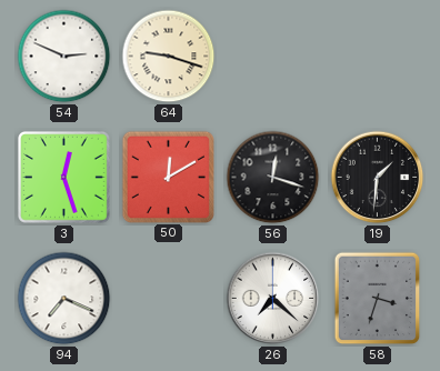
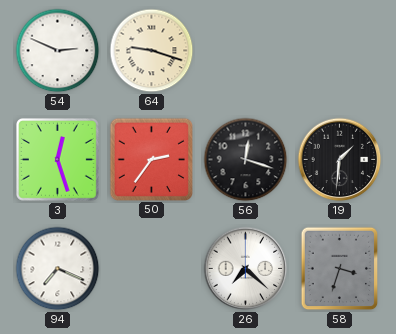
50: 12:10 -> 2:36
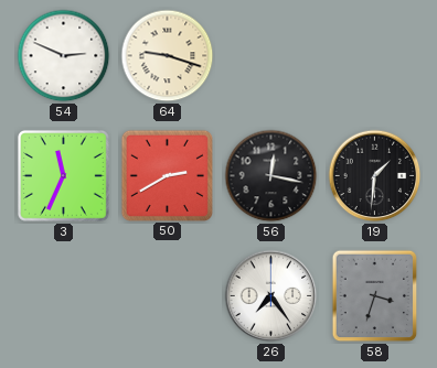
3: 12:27 -> 11:34
50: 2:36 -> 2:40
56: 12:18 -> 12:17
94: 7:19 -> none
26: 7:22 -> 7:24
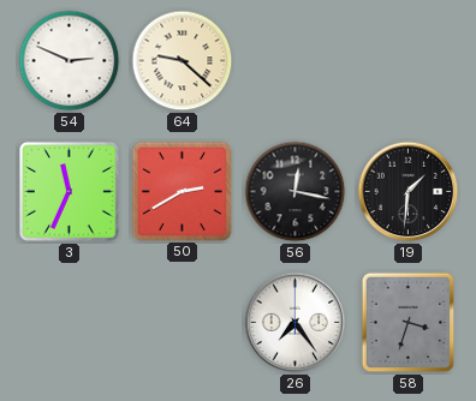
64: 9:18 -> 9:22
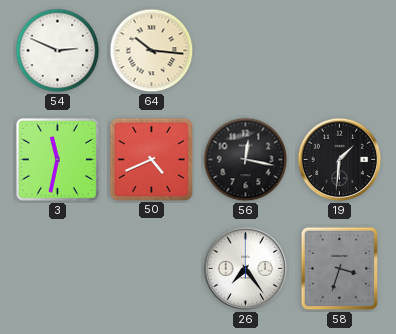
64: 9:22 -> 10:16
3: 11:34 -> 11:32
50: 2:40 -> 4:41
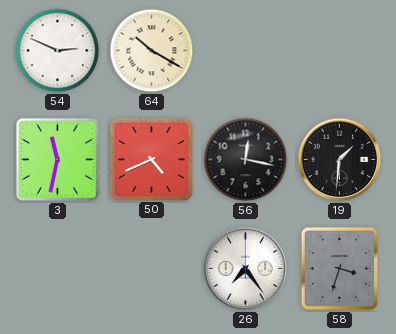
64: 10:16 -> 10:20
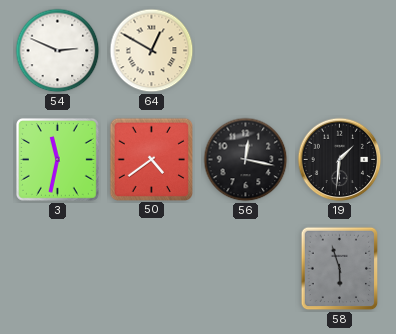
64: 10:20 -> 12:50
50: 4:41 -> 4:39
26: 7:24 -> none
58: 3:33 -> 5:57
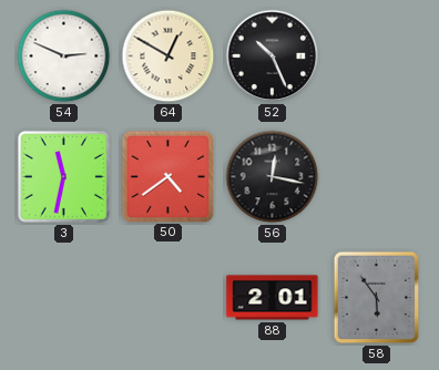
52: none -> 10:26
19: 1:31 -> none
88: none -> 2:01
58: 5:57 -> 5:54
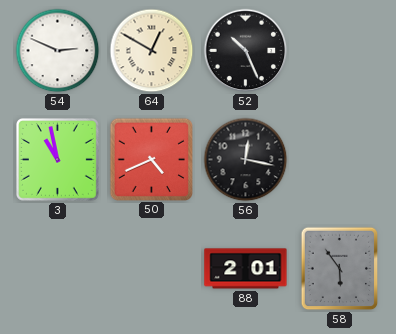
3: 11:32 -> 10:58
50: 4:39 -> 4:41
